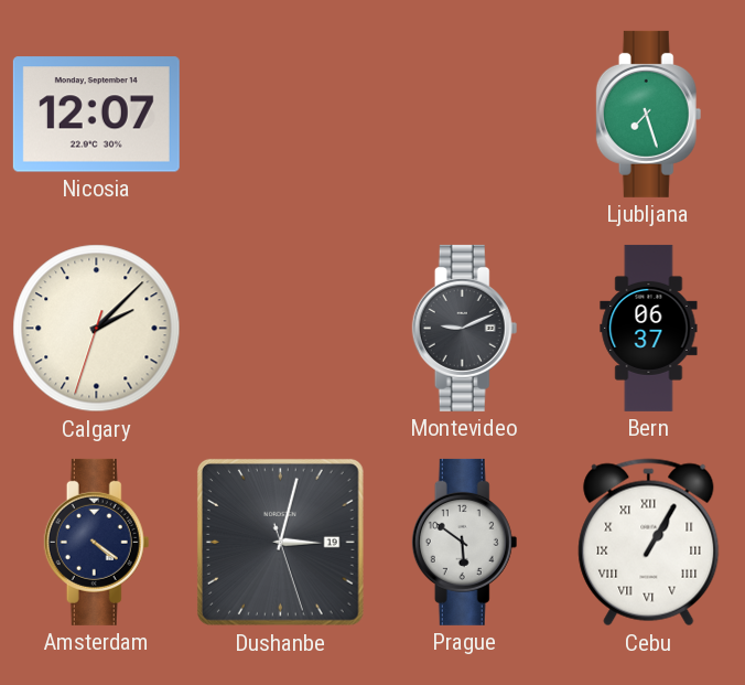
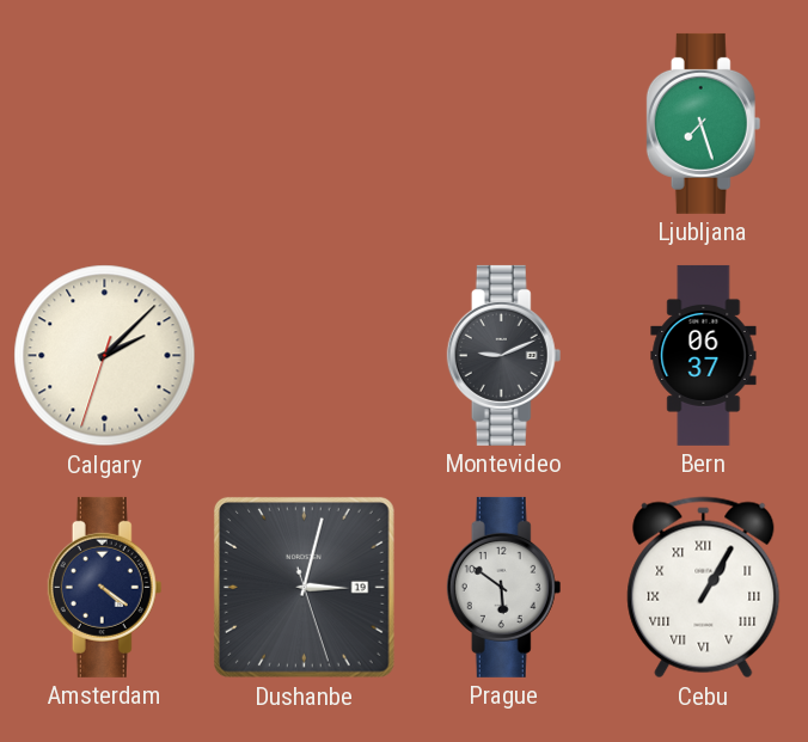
Nicosia: 12:07 -> none
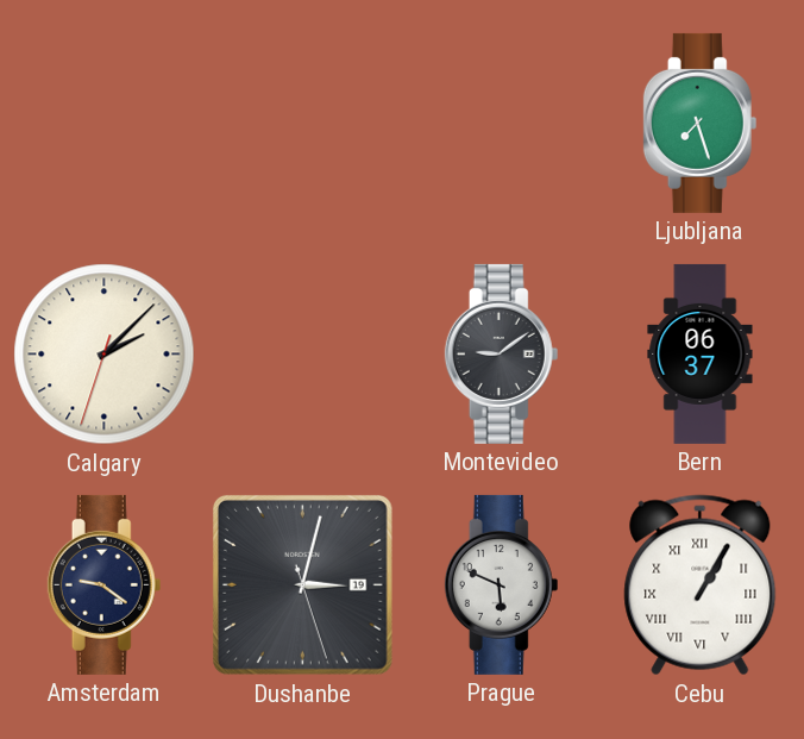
Montevideo: 9:11 -> 9:09
Amsterdam: 4:21 -> 9:21
Prague: 5:51 -> 5:49
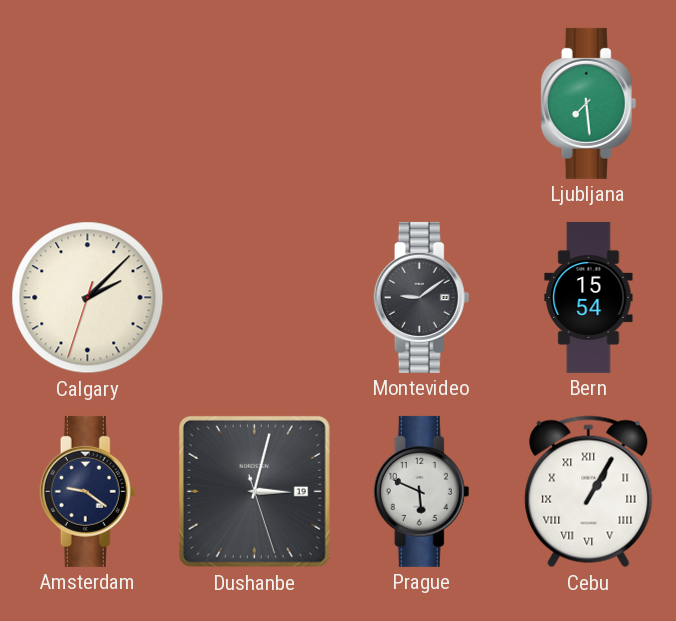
Ljubljana: 7:27 -> 7:29
Bern: 06:37 -> 15:54
